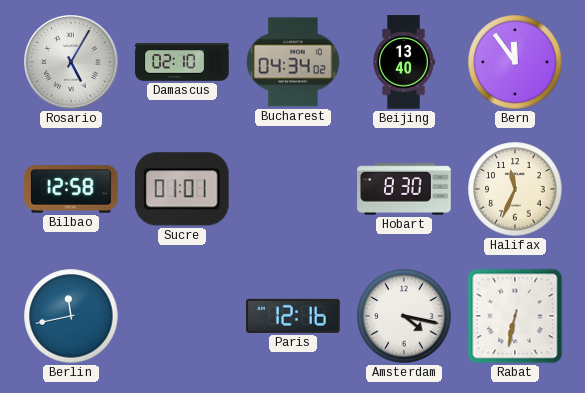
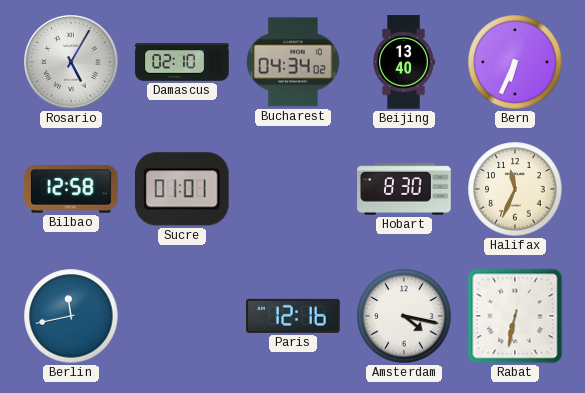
Bern: 11:54 -> 6:34
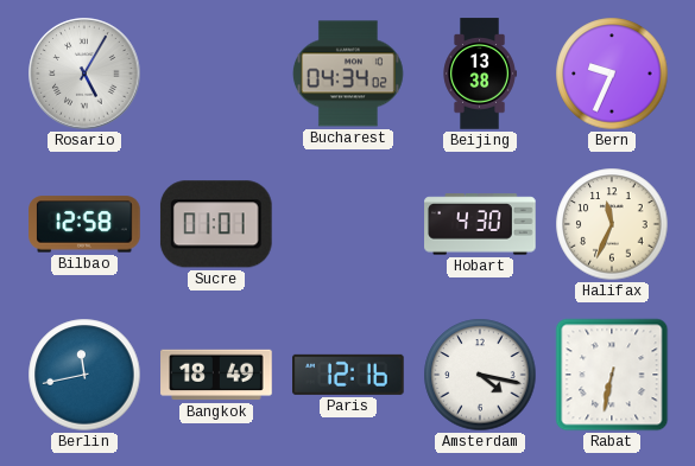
Damascus: 02:10 -> none
Beijing: 13:40 -> 13:38
Bern: 6:34 -> 9:34
Hobart: 8:30 -> 4:30
Bangkok: none -> 18:49
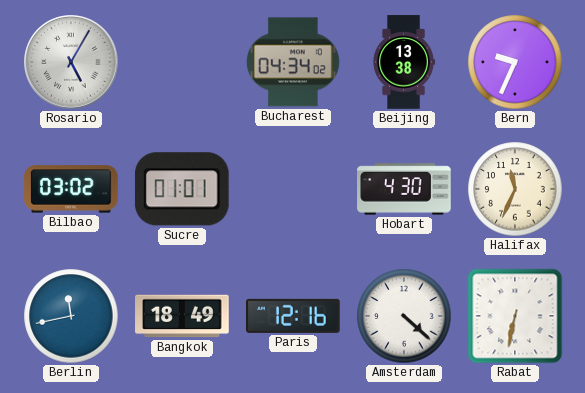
Bilbao: 12:58 -> 03:02
Amsterdam: 4:17 -> 4:22
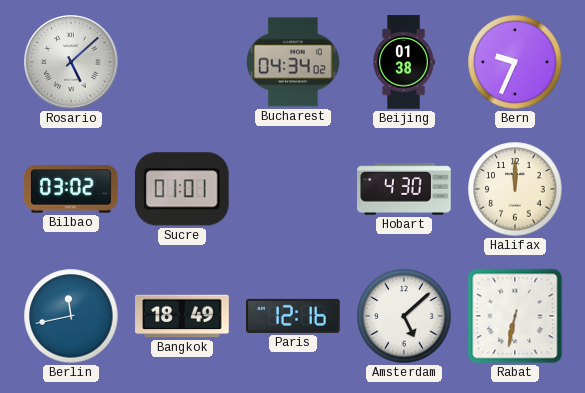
Rosario: 5:05 -> 5:08
Beijing: 13:38 -> 01:38
Halifax: 11:34 -> 12:00
Amsterdam: 4:22 -> 5:08
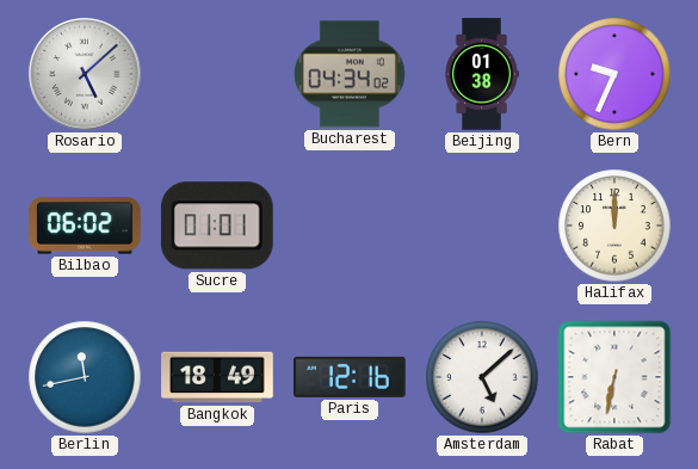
Bilbao: 03:02 -> 06:02
Hobart: 4:30 -> none
